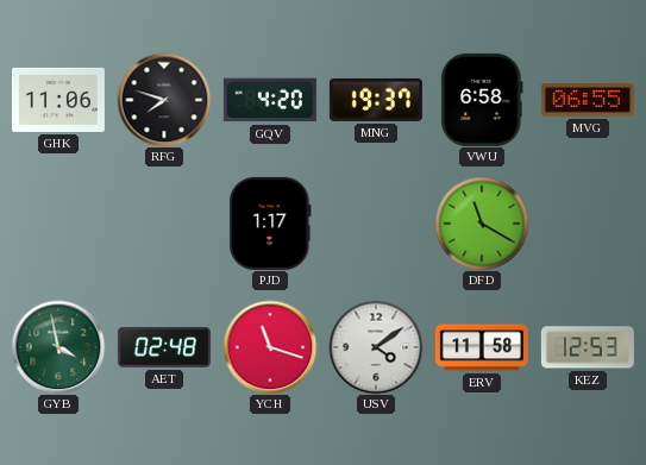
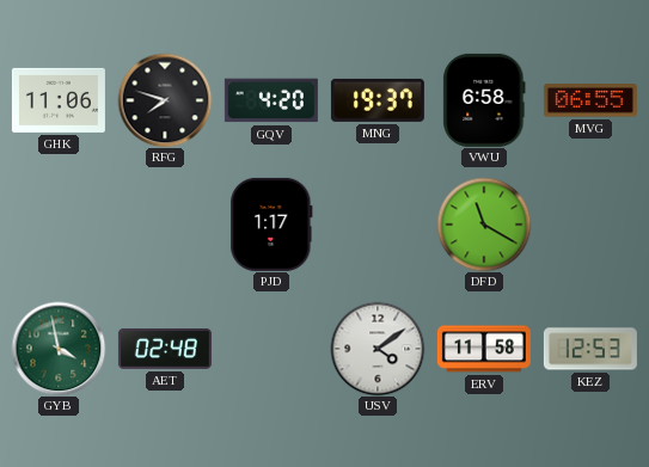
YCH: 11:18 -> none
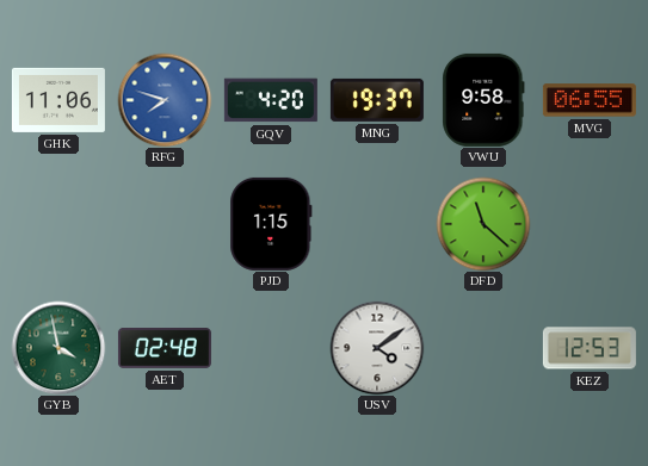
RFG dial: black -> blue
VWU: 6:58 -> 9:58
PJD: 1:17 -> 1:15
DFD: 11:20 -> 11:22
ERV: 11:58 -> none
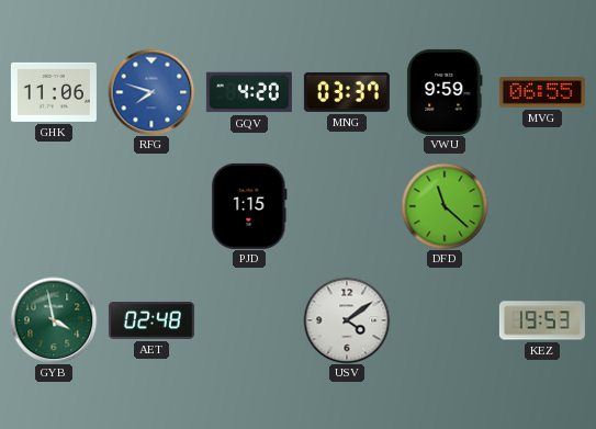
MNG: 19:37 -> 03:37
VWU: 9:58 -> 9:59
KEZ: 12:53 -> 19:53
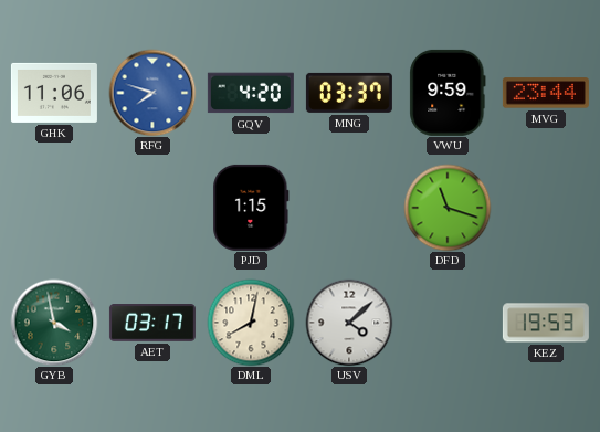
MVG: 06:55 -> 23:44
DFD: 11:22 -> 11:18
AET: 02:48 -> 03:17
DML: none -> 8:02
USV: 4:09 -> 4:08
